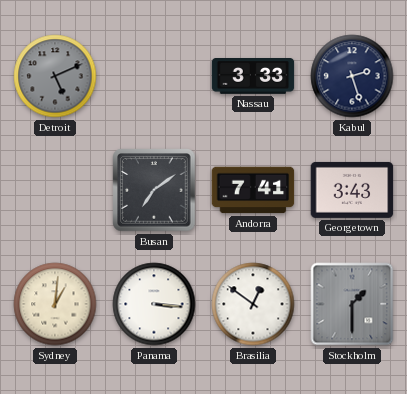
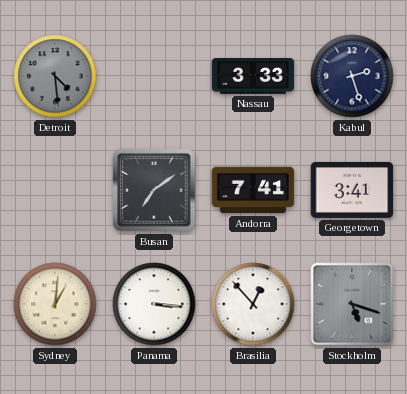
Detroit: 5:11 -> 4:29
Georgetown: 3:43 -> 3:41
Brasilia: 12:51 -> 12:53
Stockholm: 1:30 -> 5:18
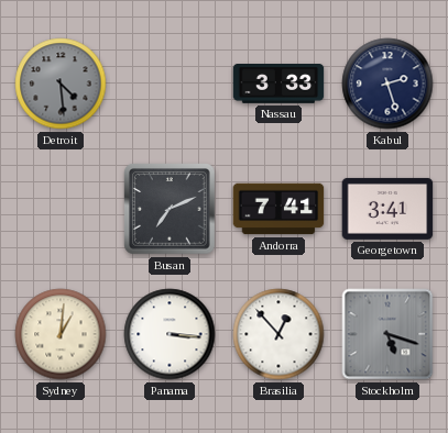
Busan: 7:09 -> 7:11
